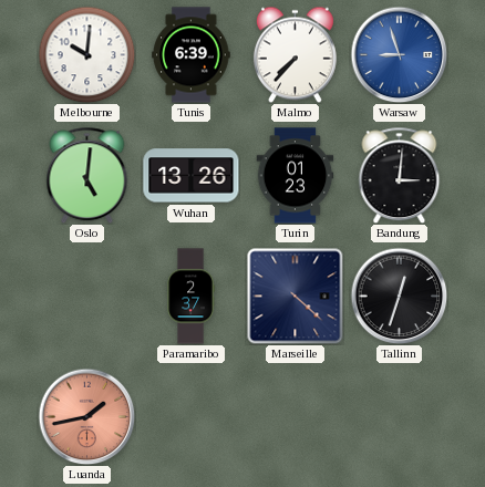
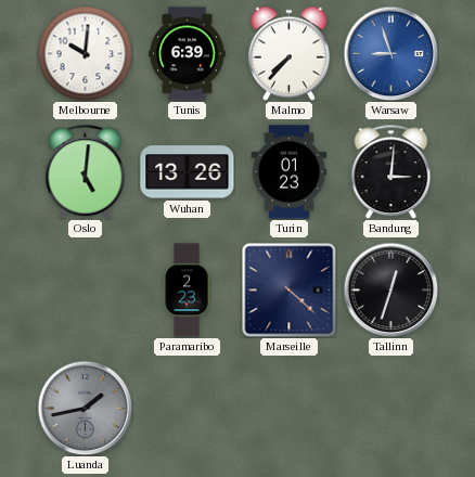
Paramaribo: 2:37 -> 2:23
Luanda dial: salmon -> grey
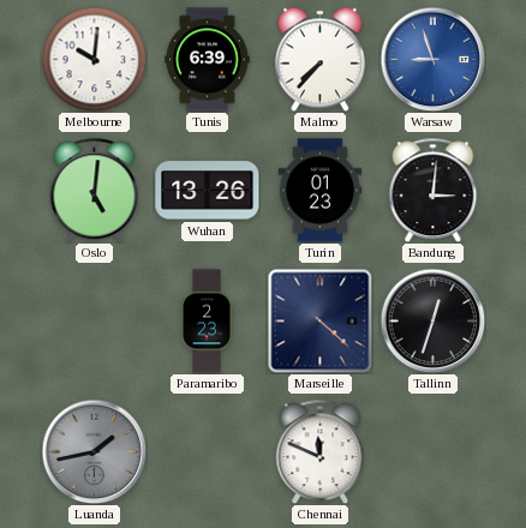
Chennai: none -> 11:49
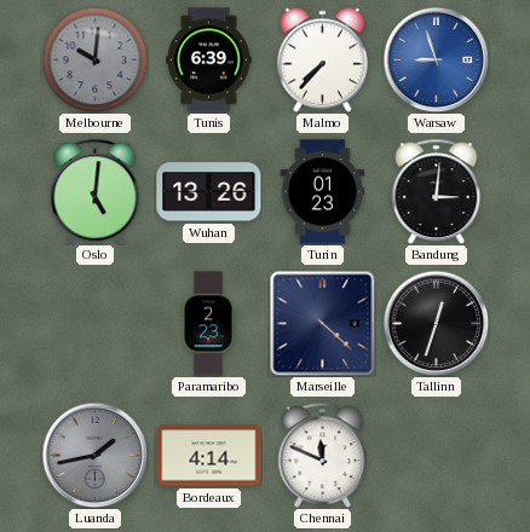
Melbourne dial: white -> grey
Bordeaux: none -> 4:14
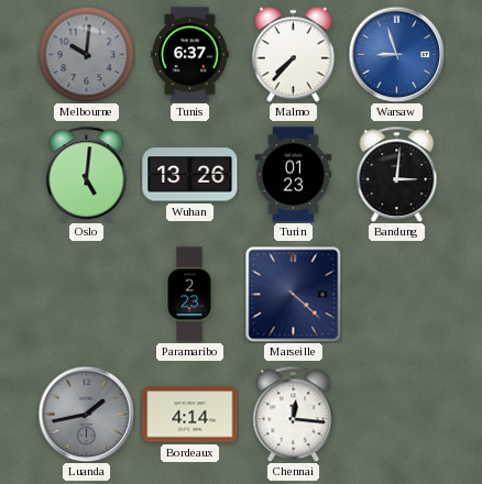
Tunis: 6:39 -> 6:37
Tallinn: 12:33 -> none
Chennai: 11:49 -> 12:16
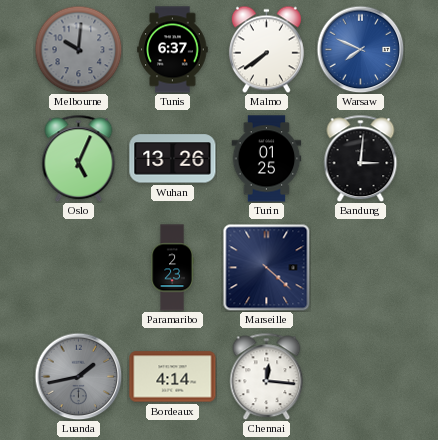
Malmo: 7:37 -> 7:39
Warsaw: 8:57 -> 7:49
Oslo: 5:01 -> 5:04
Turin: 01:23 -> 01:25
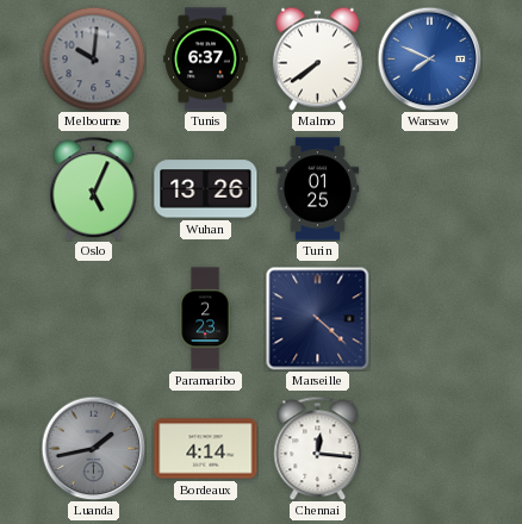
Bandung: 3:01 -> none
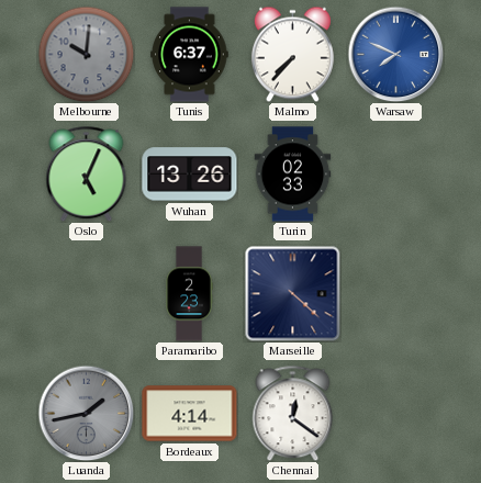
Malmo: 7:39 -> 7:37
Turin: 01:25 -> 02:33
Chennai: 12:16 -> 12:21
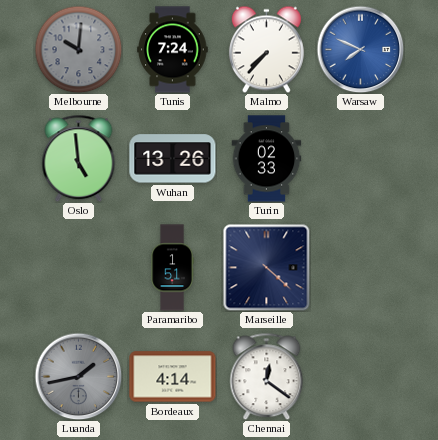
Tunis: 6:37 -> 7:24
Oslo: 5:04 -> 4:59
Paramaribo: 2:23 -> 1:51
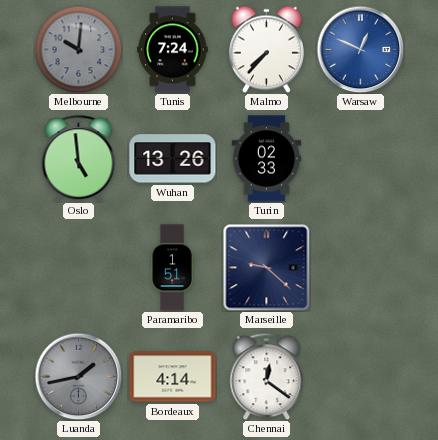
Warsaw: 7:49 -> 12:49
Marseille: 4:22 -> 9:22
